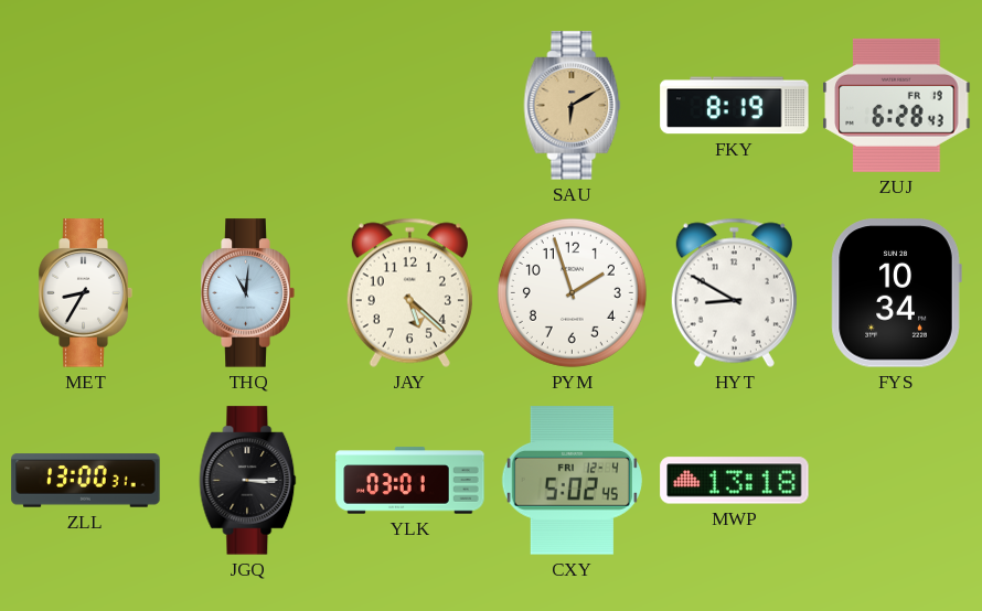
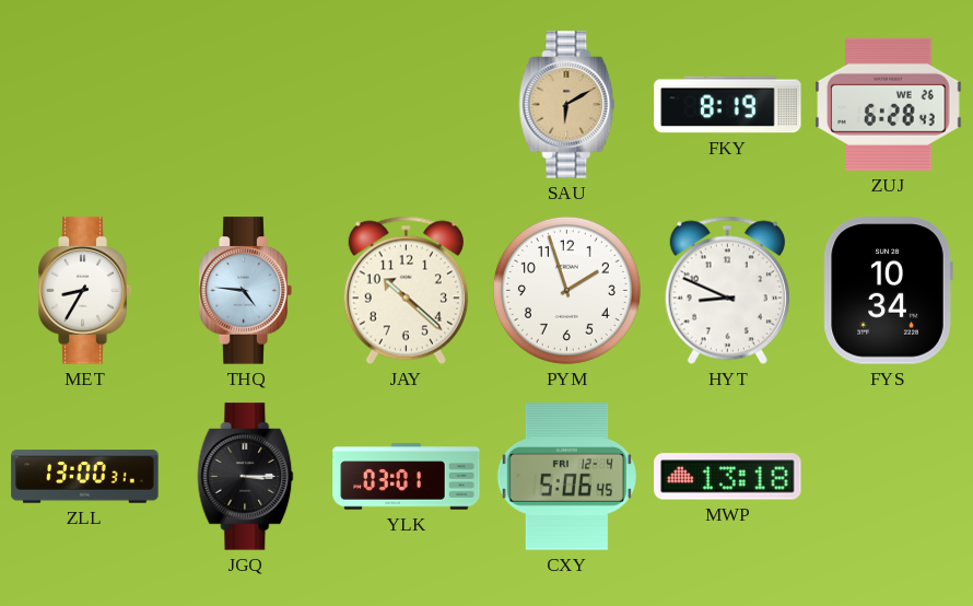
ZUJ date: FR 19 -> WE 26
THQ: 11:01 -> 4:46
JAY: 5:22 -> 10:22
HYT: 8:50 -> 8:49
CXY: 5:02 -> 5:06
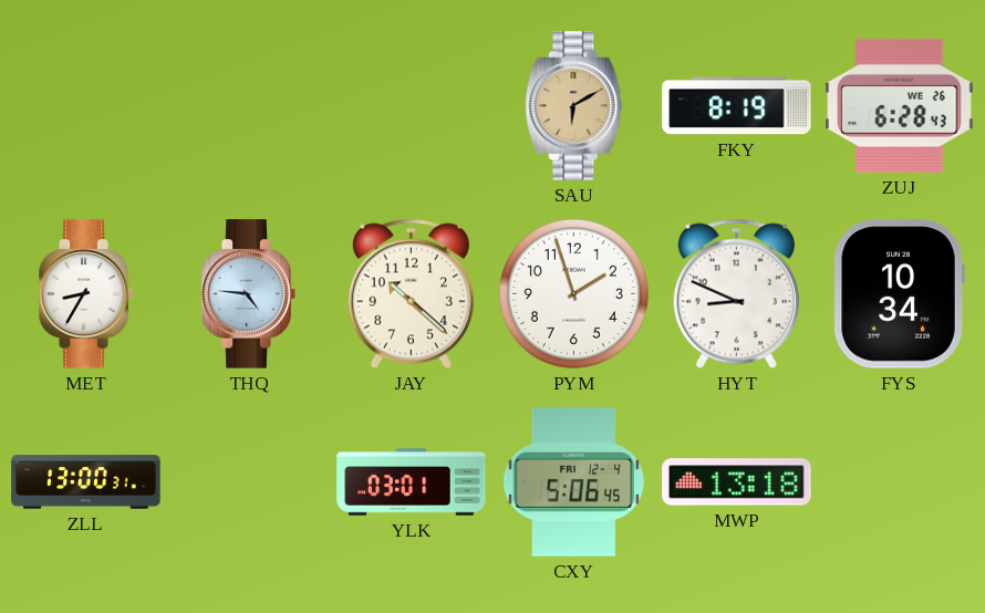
JGQ: 3:15 -> none
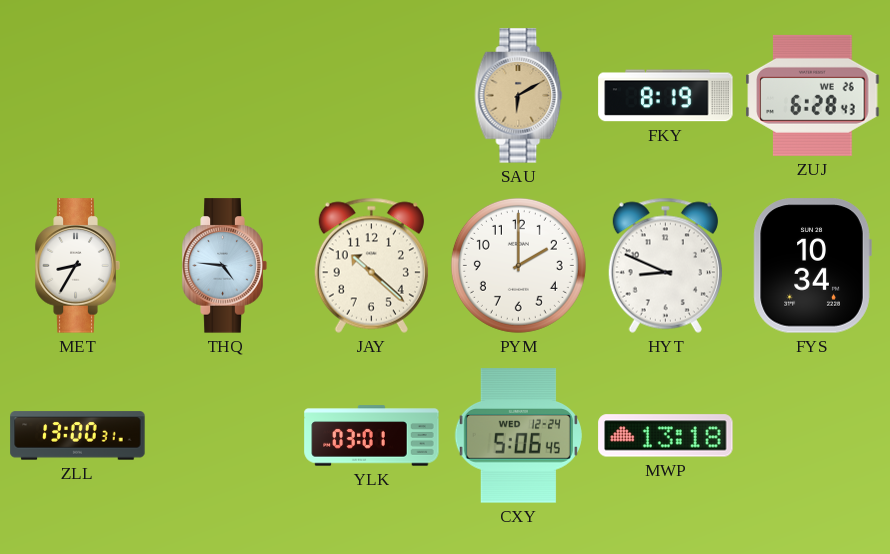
PYM: 1:57 -> 2:00
CXY date: FRI 12-4 -> WED 12-24
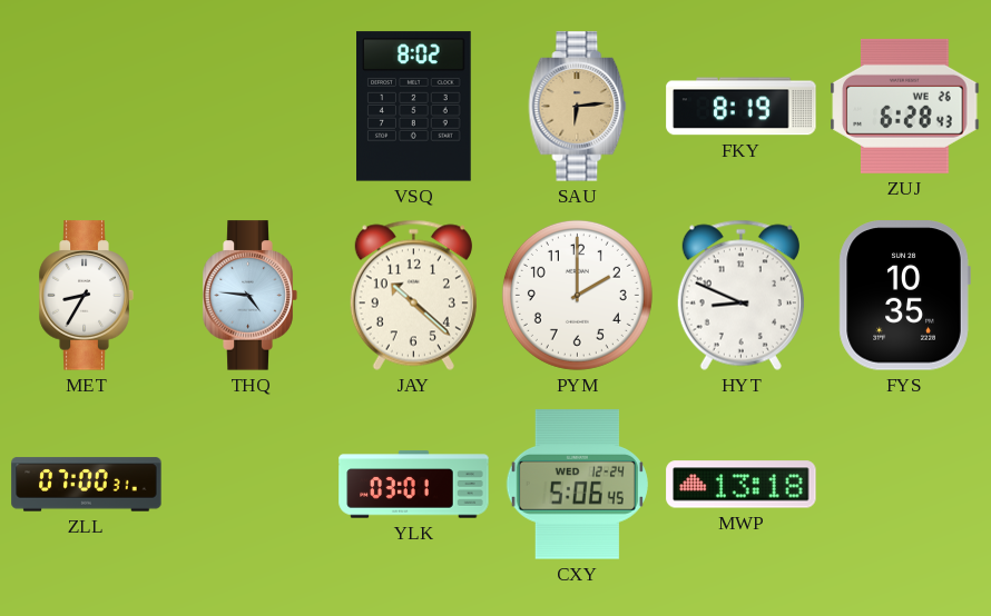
VSQ: none -> 8:02
SAU: 6:10 -> 6:14
FYS: 10:34 -> 10:35
ZLL: 13:00 -> 07:00
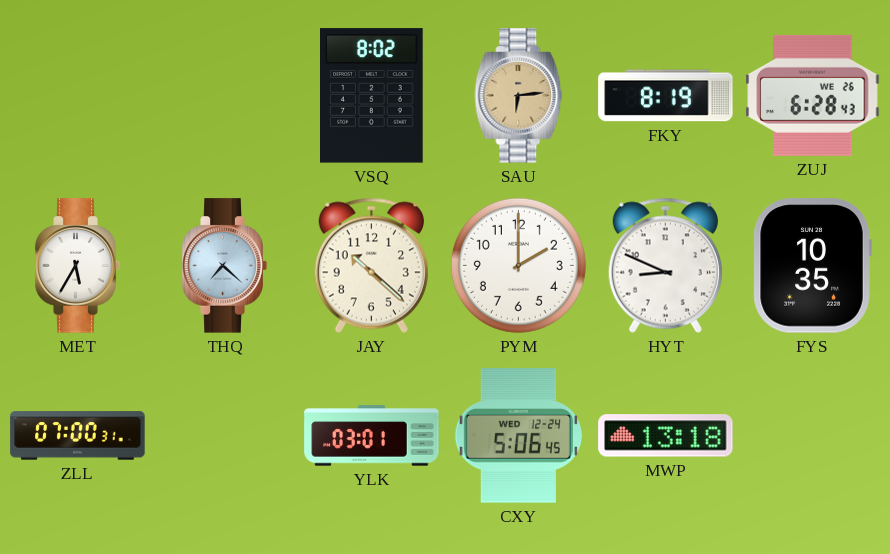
MET: 8:35 -> 5:35
THQ: 4:46 -> 7:22
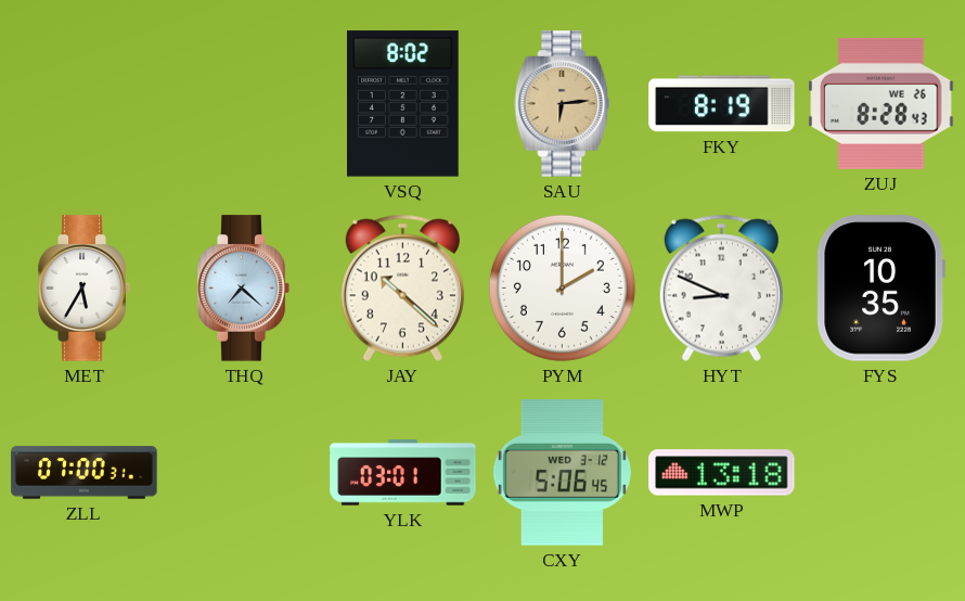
ZUJ: 6:28 -> 8:28
CXY date: WED 12-24 -> WED 3-12
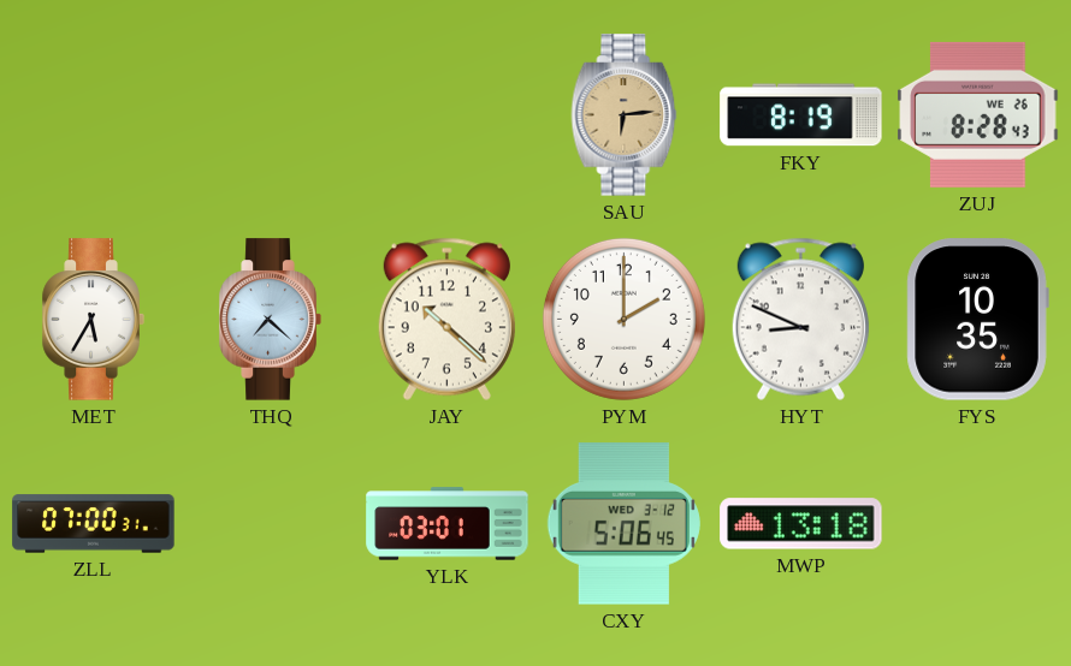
VSQ: 8:02 -> none
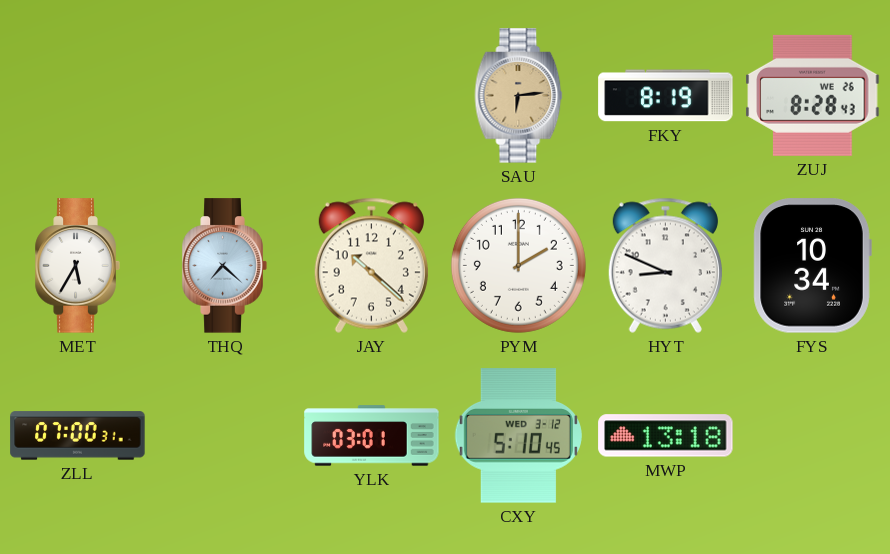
FYS: 10:35 -> 10:34
CXY: 5:06 -> 5:10
